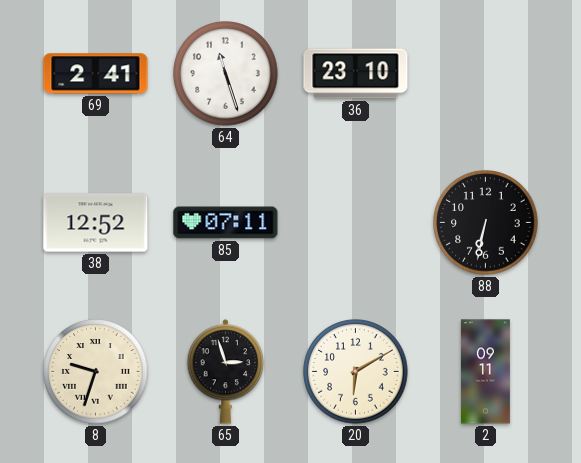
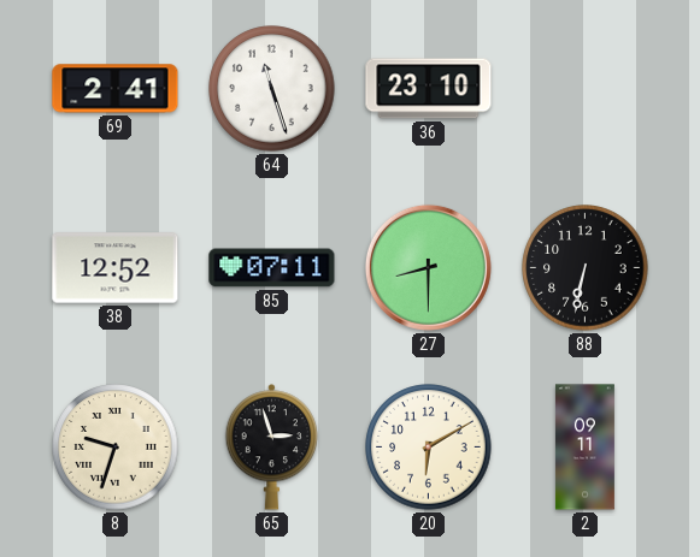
27: none -> 8:30
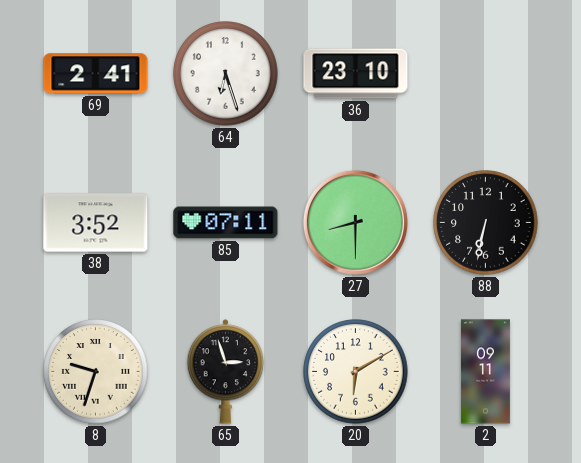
64: 11:27 -> 6:27
38: 12:52 -> 3:52
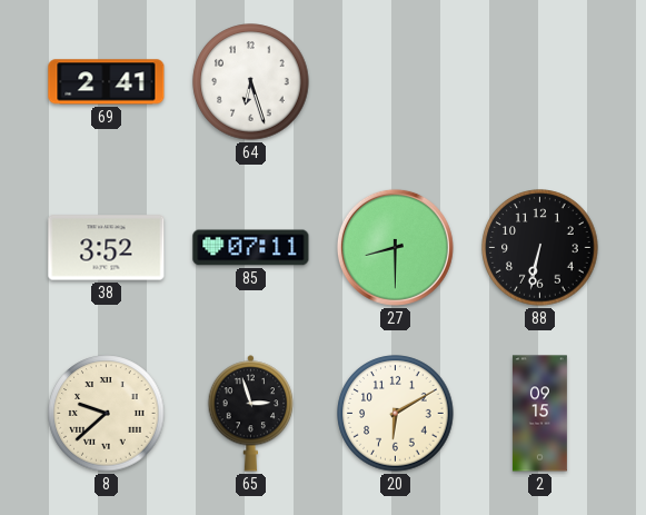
36: 23:10 -> none
8: 9:33 -> 9:38
2: 09:11 -> 09:15
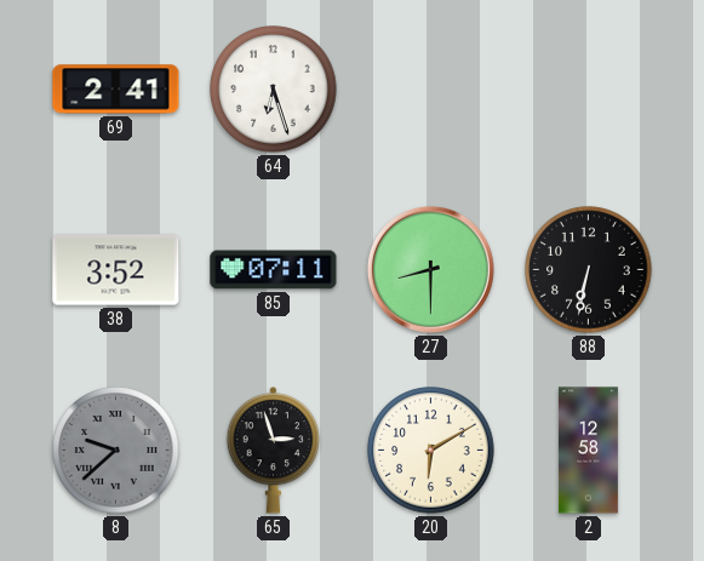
8 dial: cream -> grey
2: 09:15 -> 12:58
